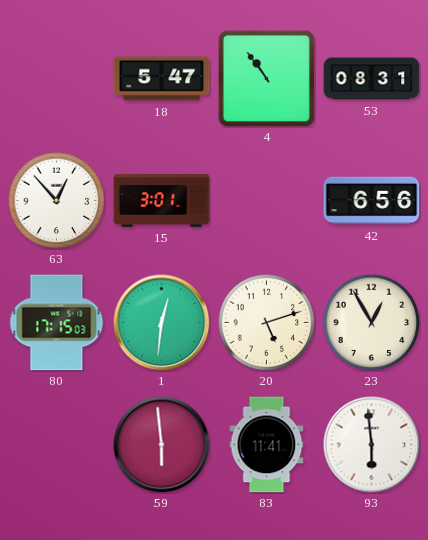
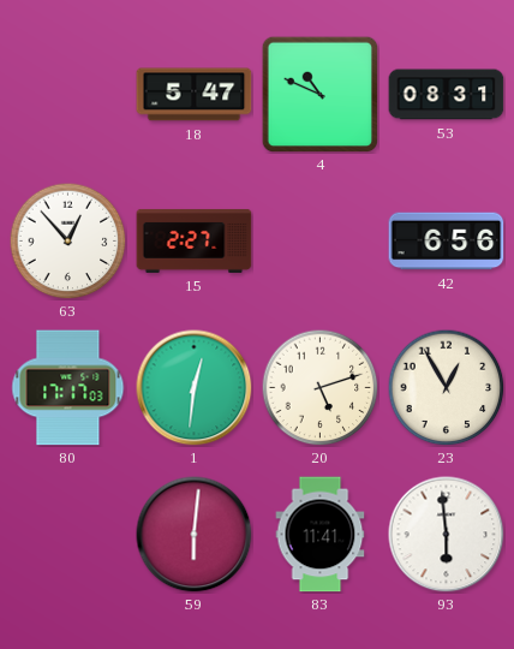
4: 10:54 -> 10:49
15: 3:01 -> 2:27
80: 17:15 -> 17:17
59: 5:59 -> 6:01
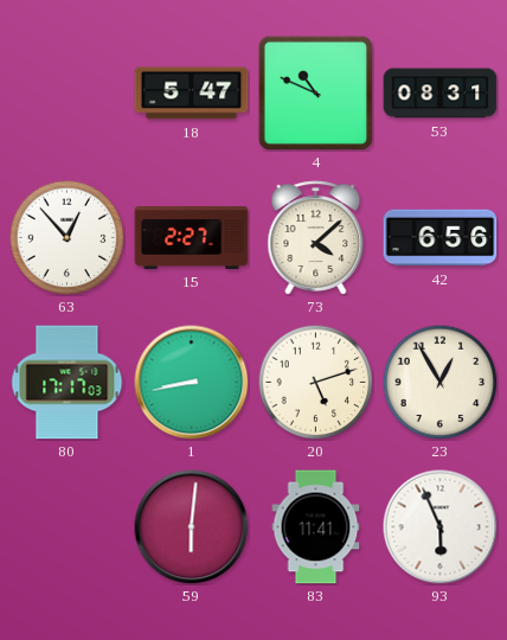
73: none -> 4:08
1: 12:31 -> 8:43
93: 5:59 -> 5:56
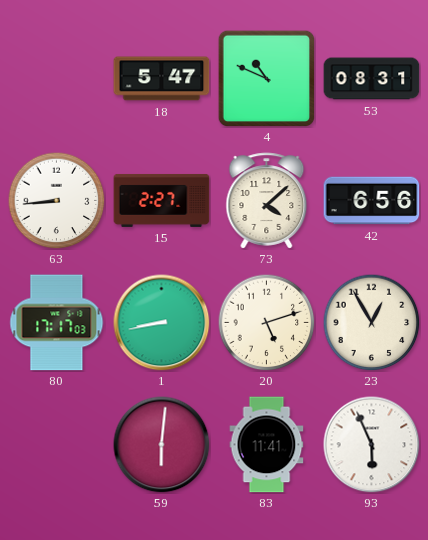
63: 12:53 -> 8:44
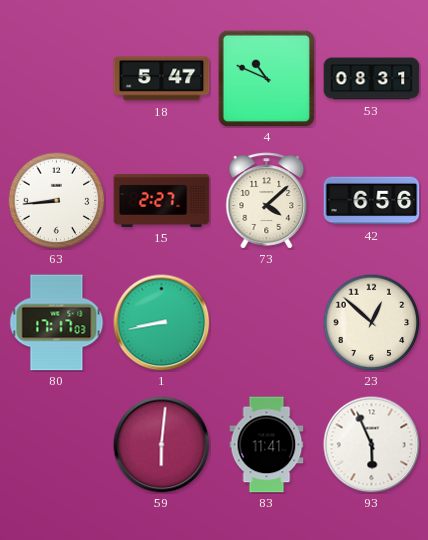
20: 5:12 -> none
23: 12:55 -> 12:52
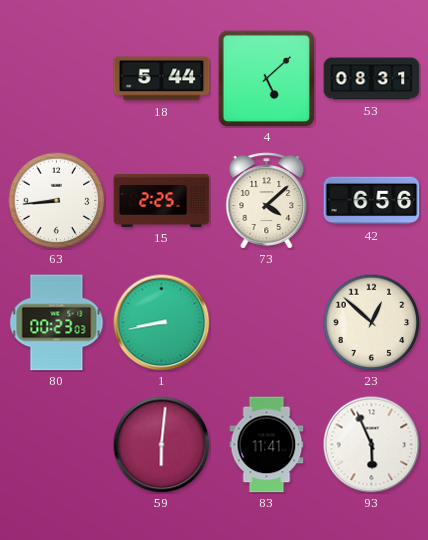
18: 5:47 -> 5:44
4: 10:49 -> 5:08
15: 2:27 -> 2:25
80: 17:17 -> 00:23
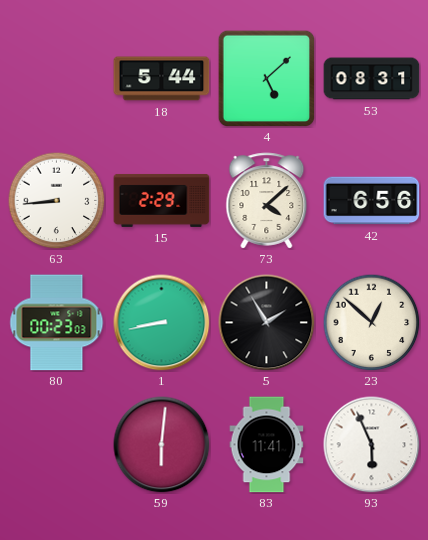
15: 2:25 -> 2:29
5: none -> 1:55
